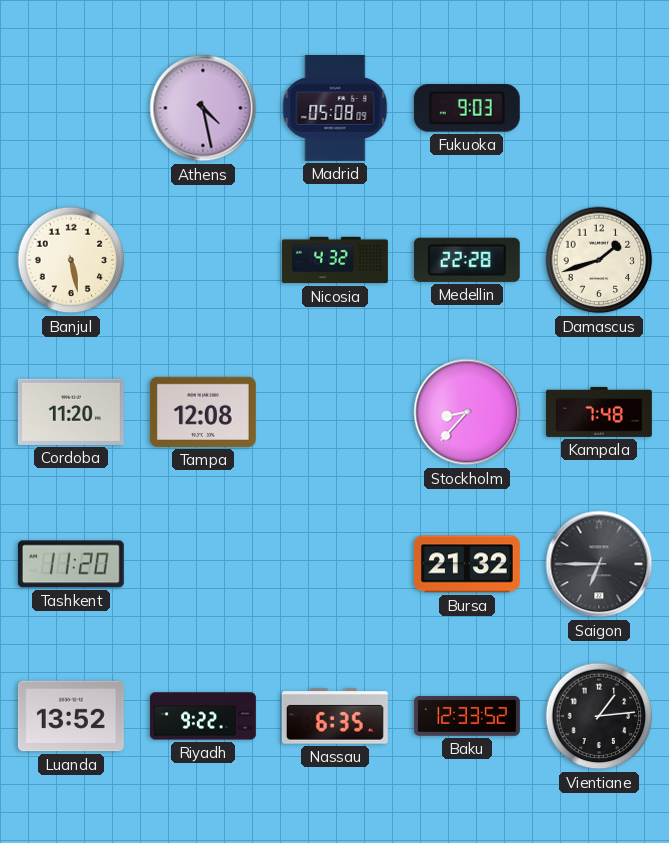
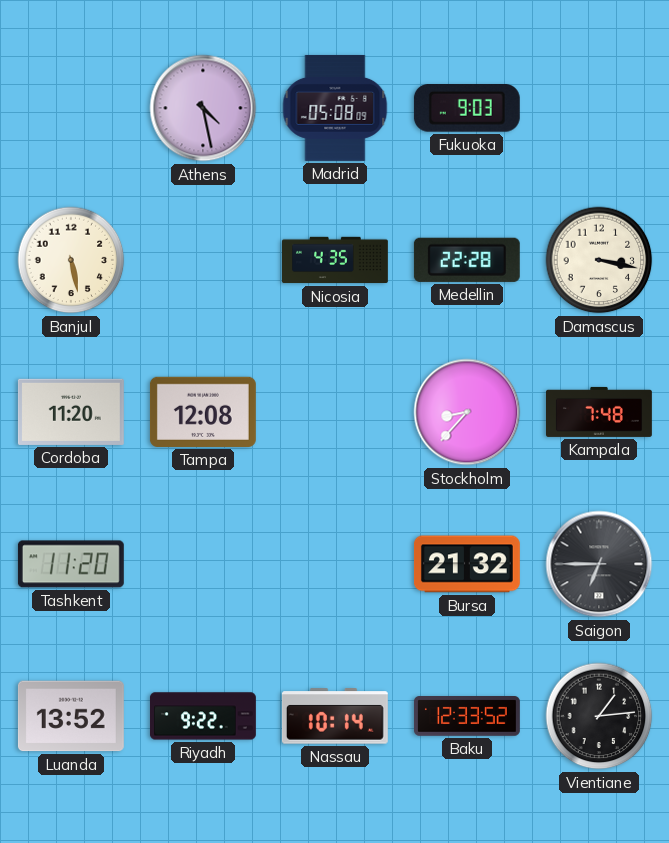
Nicosia: 4:32 -> 4:35
Damascus: 1:42 -> 3:17
Nassau: 6:35 -> 10:14
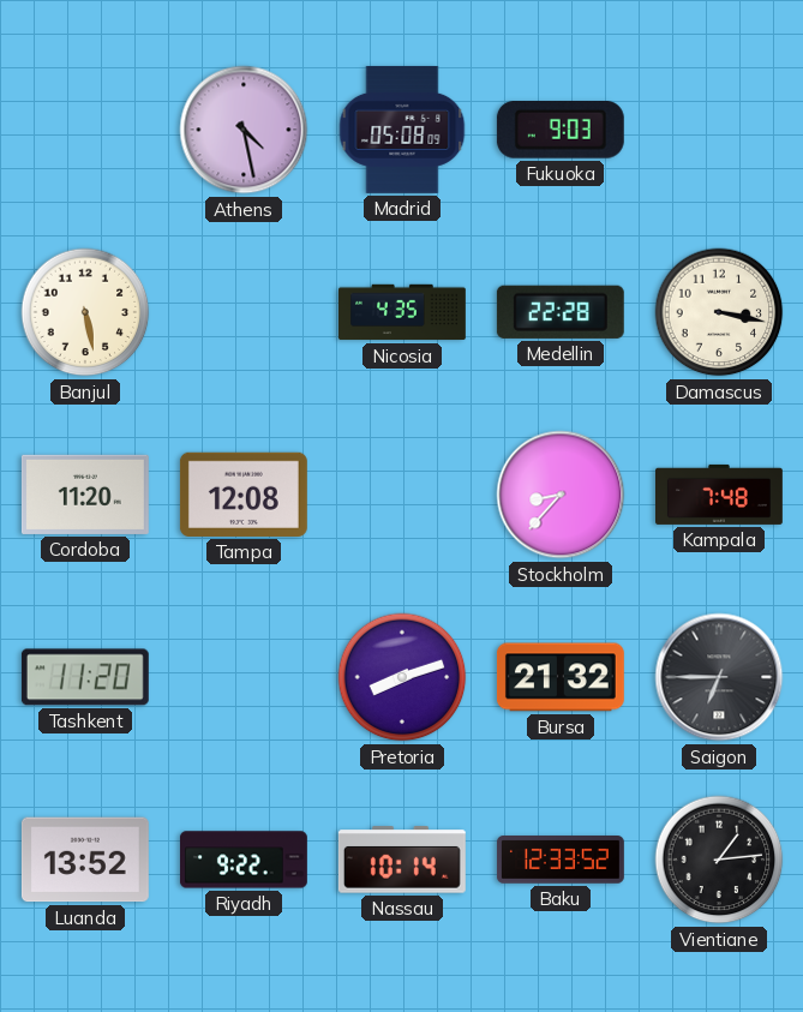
Pretoria: none -> 8:12
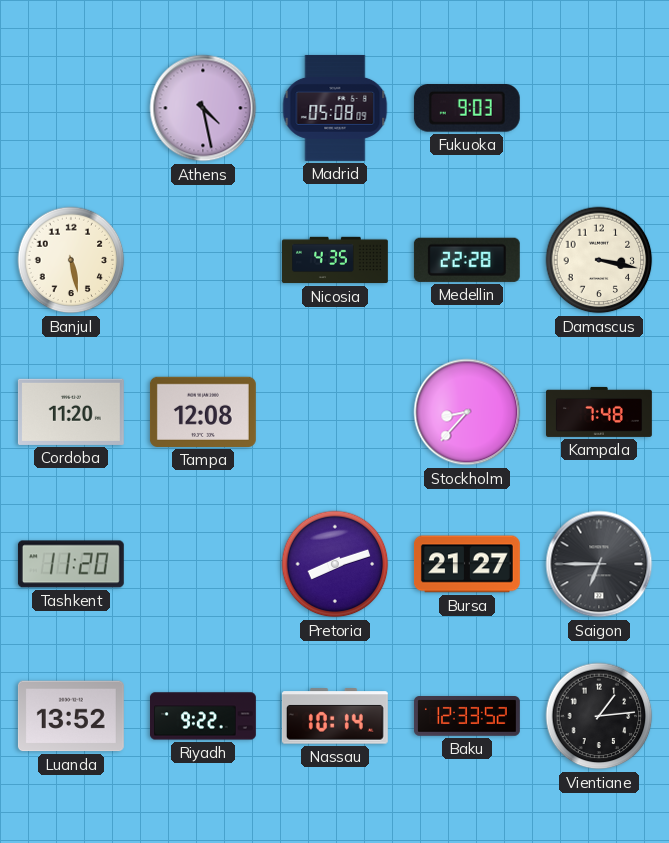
Bursa: 21:32 -> 21:27
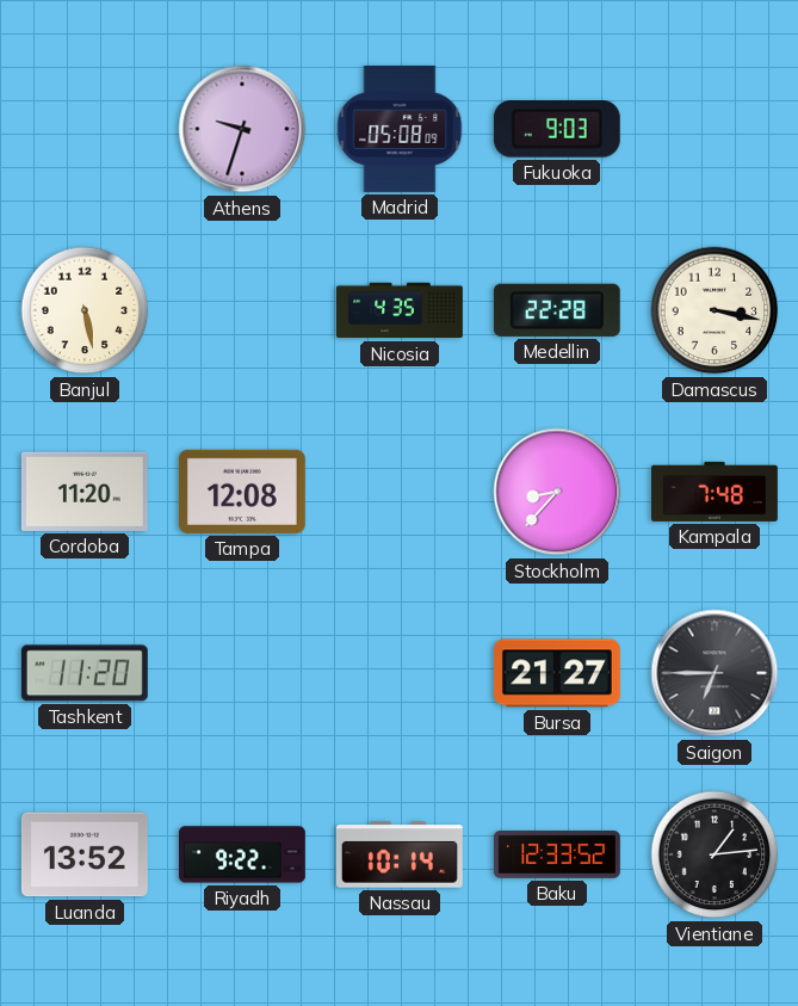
Athens: 4:28 -> 9:33
Pretoria: 8:12 -> none
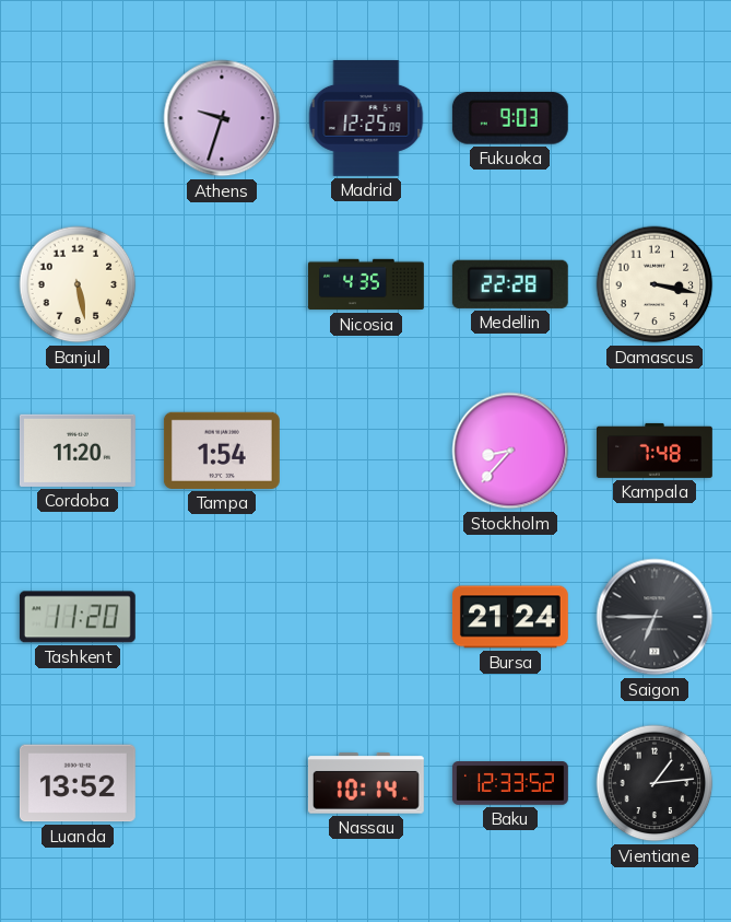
Madrid: 05:08 -> 12:25
Tampa: 12:08 -> 1:54
Bursa: 21:27 -> 21:24
Riyadh: 9:22 -> none
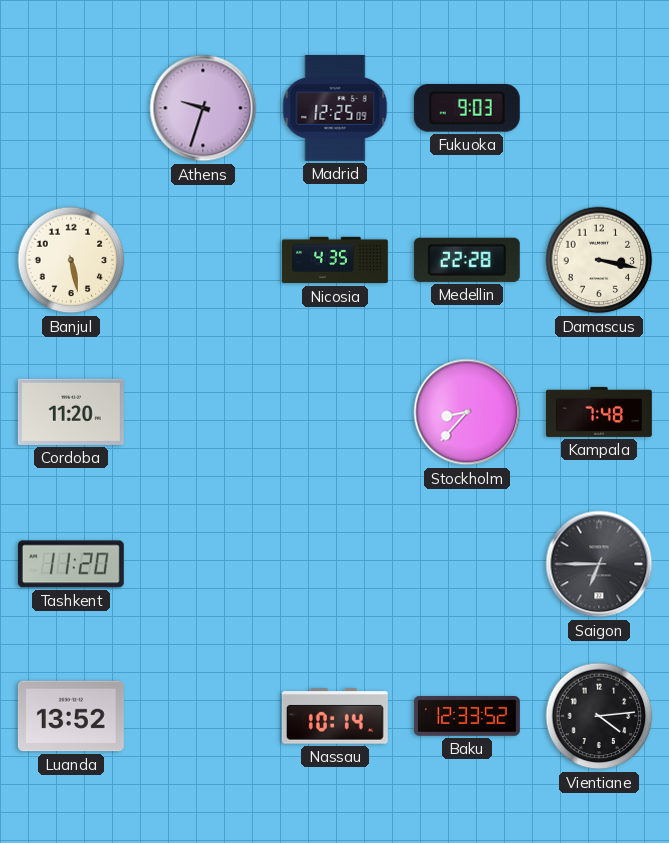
Tampa: 1:54 -> none
Bursa: 21:24 -> none
Vientiane: 1:14 -> 4:14
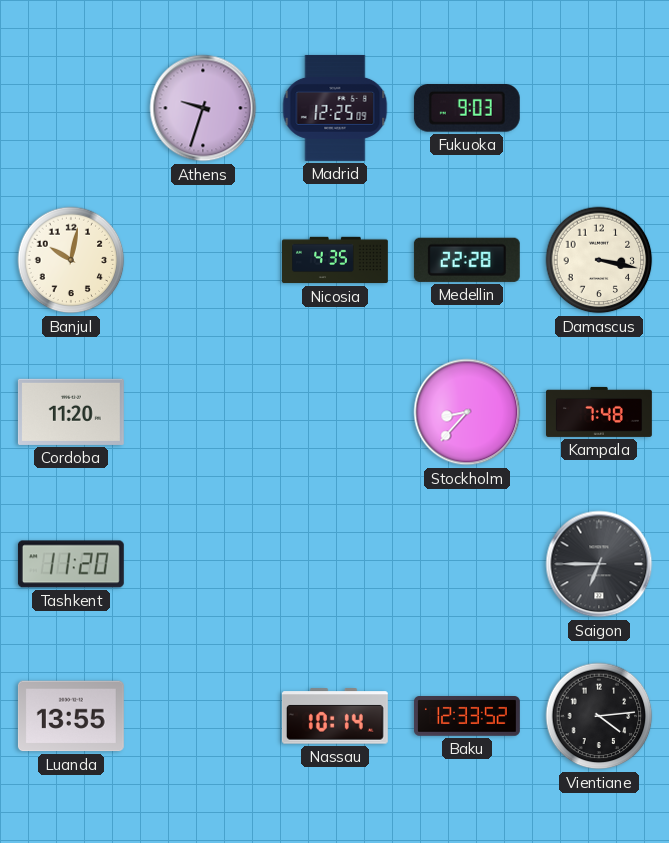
Banjul: 5:28 -> 10:02
Luanda: 13:52 -> 13:55
